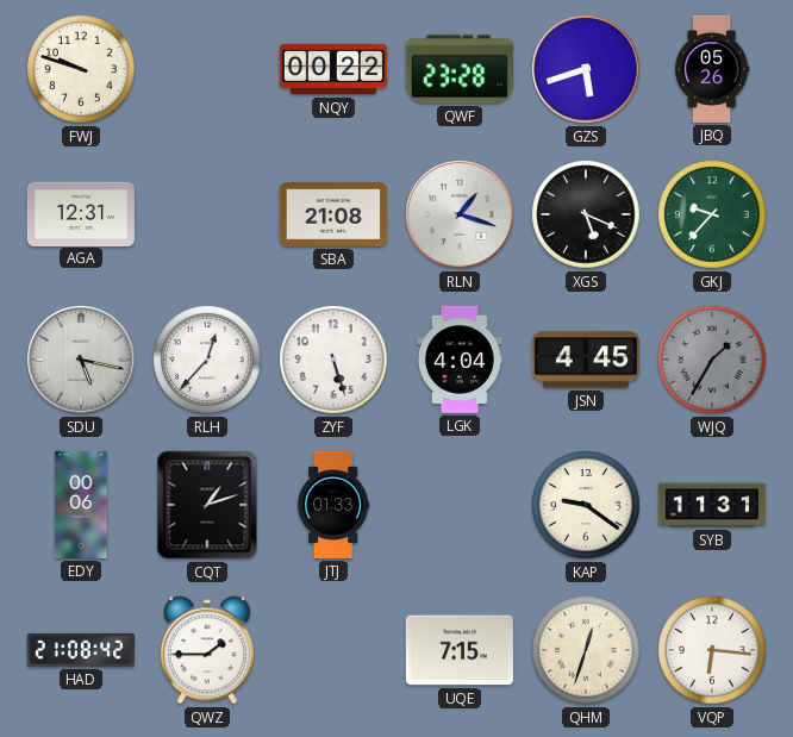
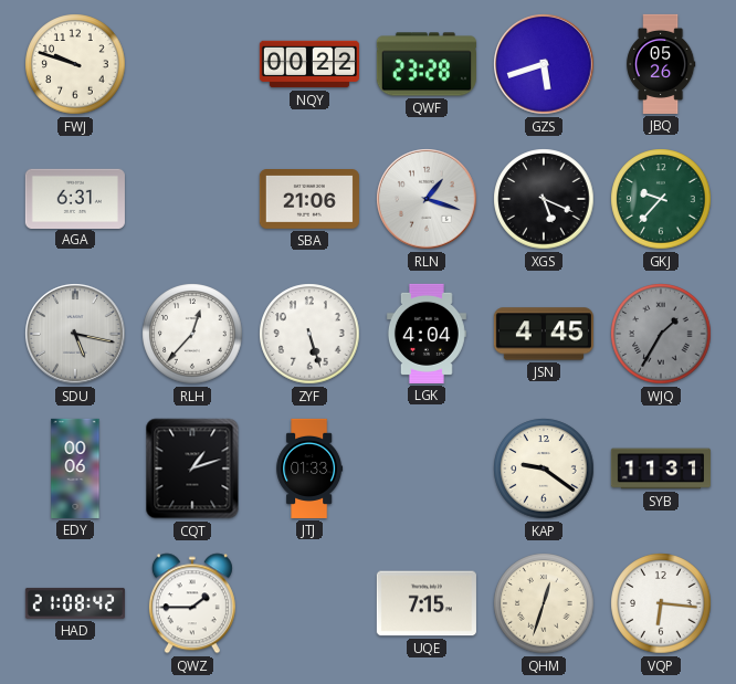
AGA: 12:31 -> 6:31
SBA: 21:08 -> 21:06
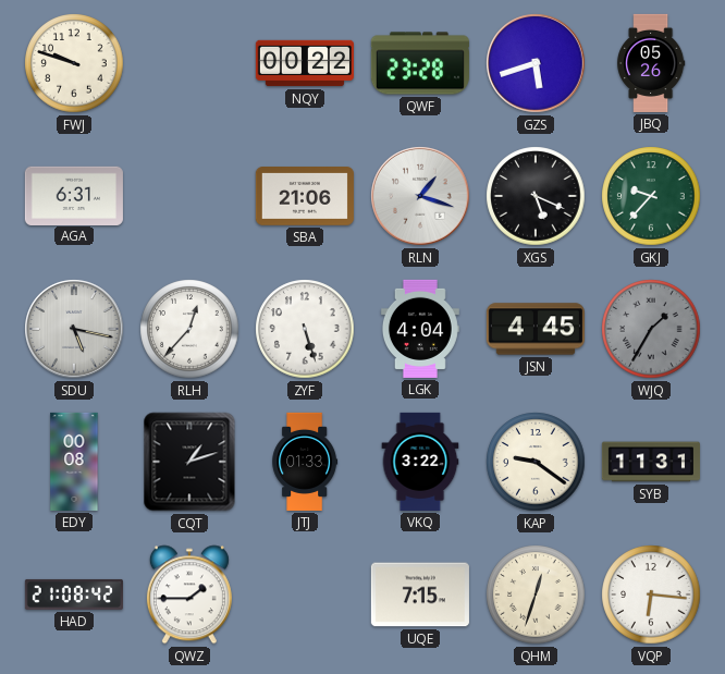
EDY: 00:06 -> 00:08
VKQ: none -> 3:22
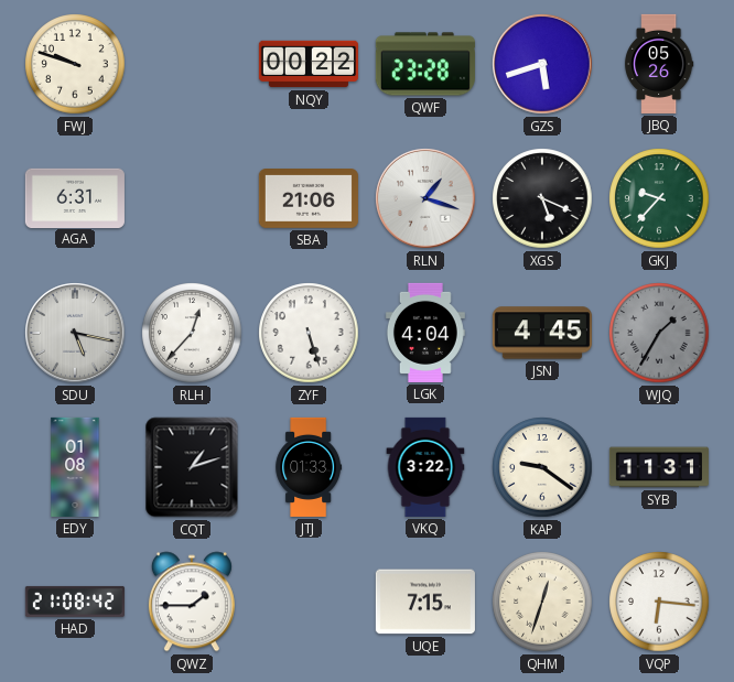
EDY: 00:08 -> 01:08
